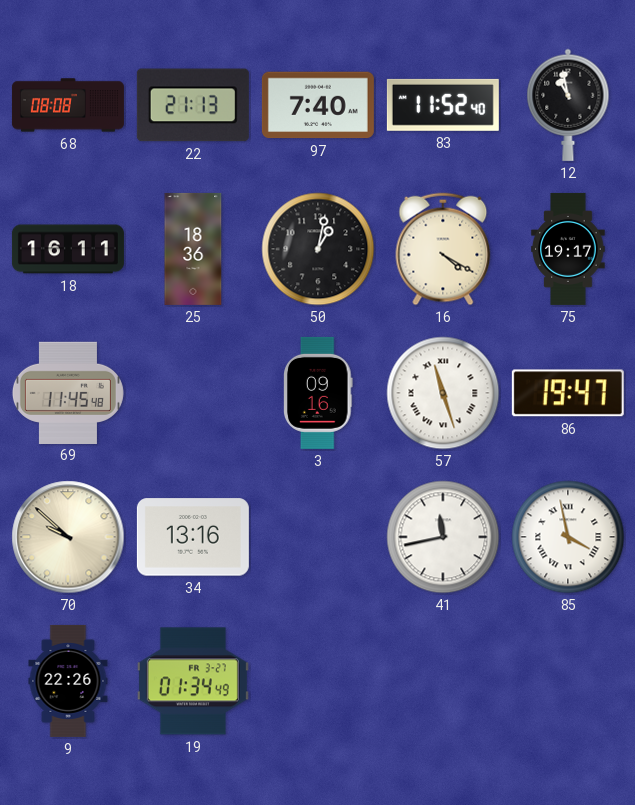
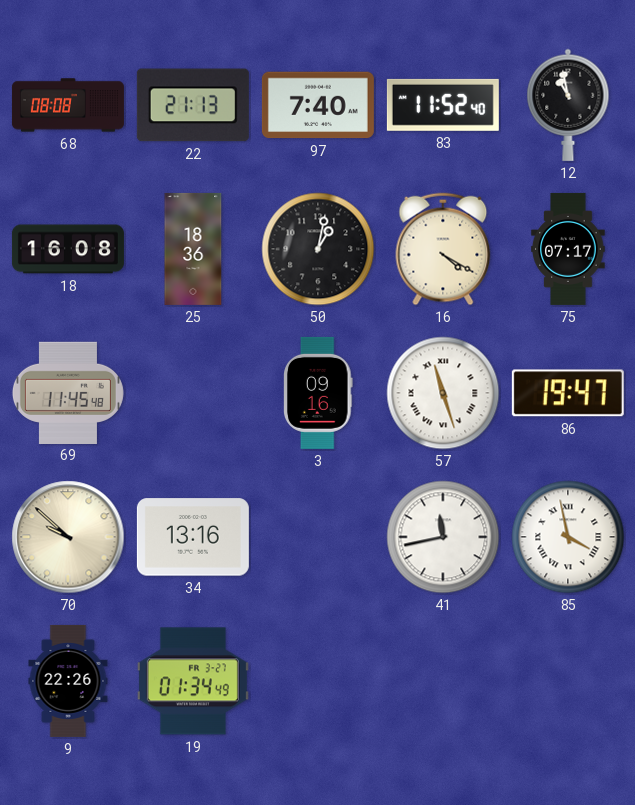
18: 16:11 -> 16:08
75: 19:17 -> 07:17
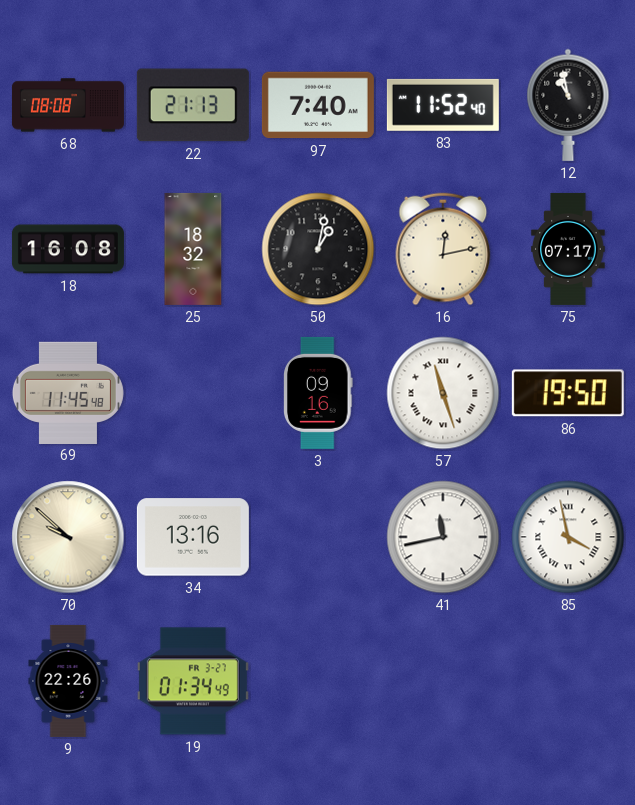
25: 18:36 -> 18:32
16: 4:20 -> 12:13
86: 19:47 -> 19:50
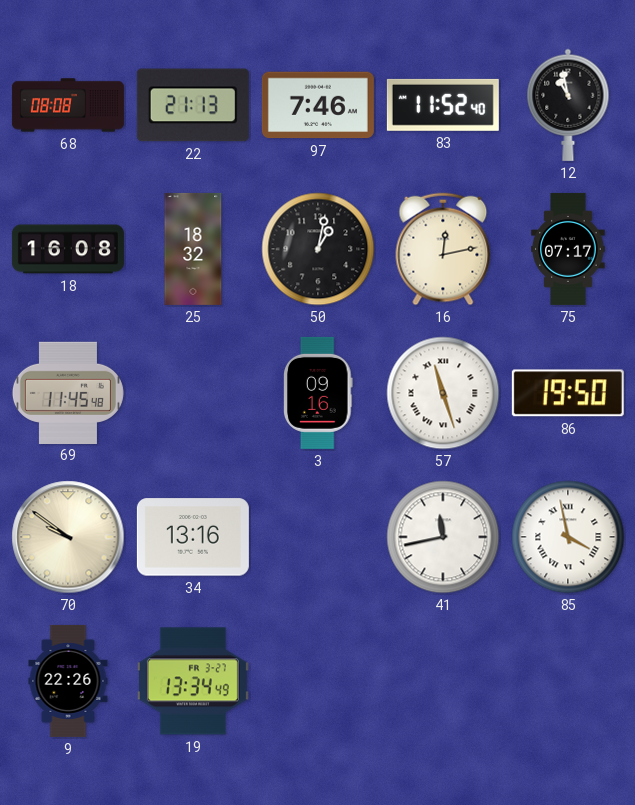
97: 7:40 -> 7:46
70: 9:52 -> 9:51
19: 01:34 -> 13:34
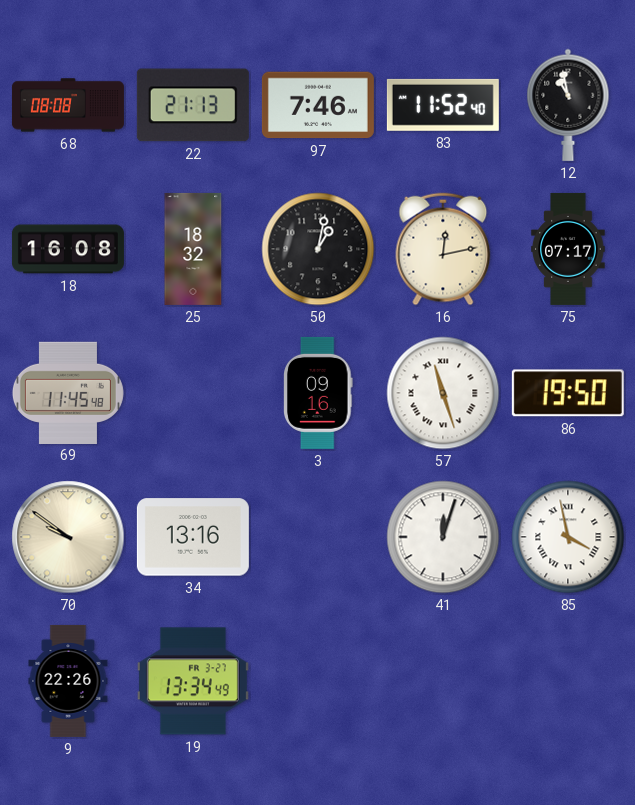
41: 11:43 -> 12:03
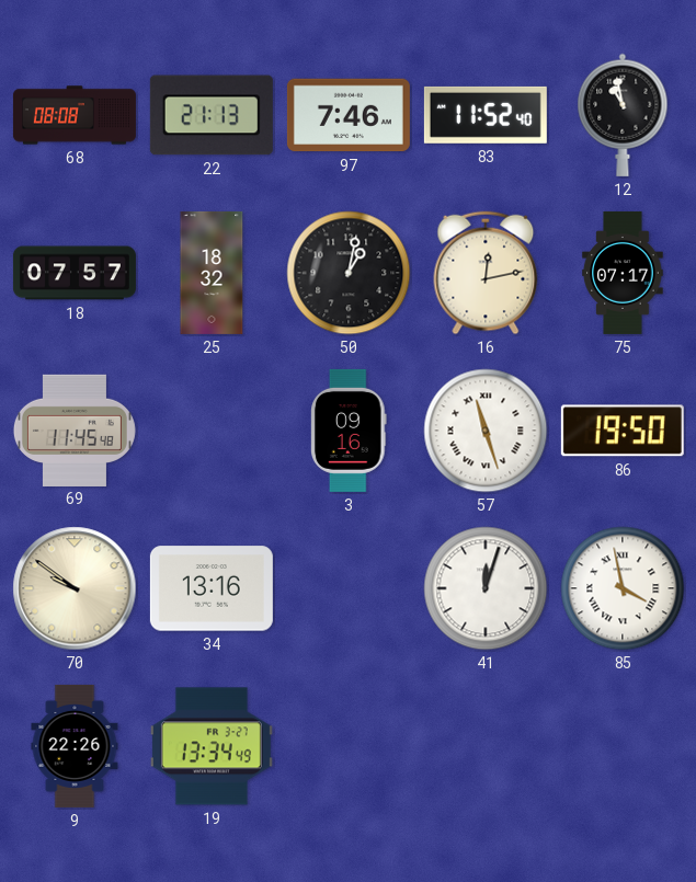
18: 16:08 -> 07:57
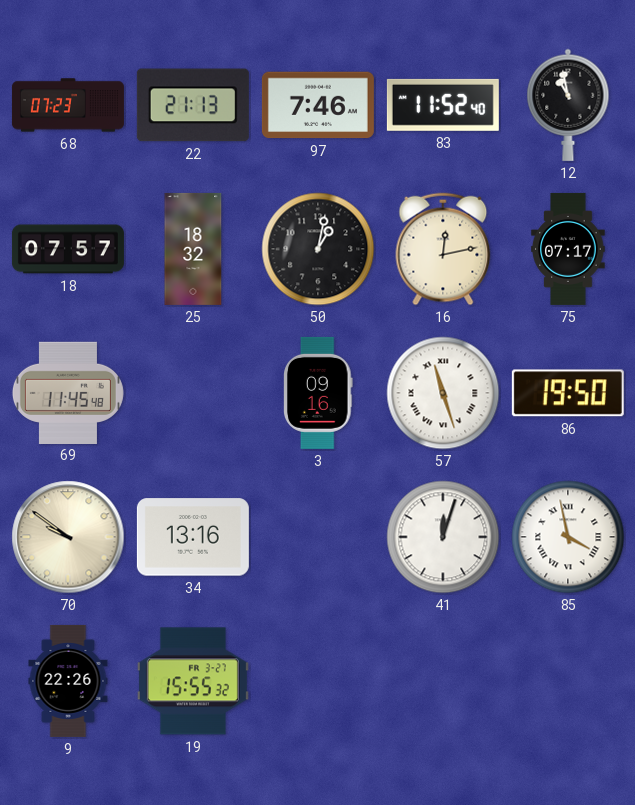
68: 08:08 -> 07:23
19: 13:34 -> 15:55
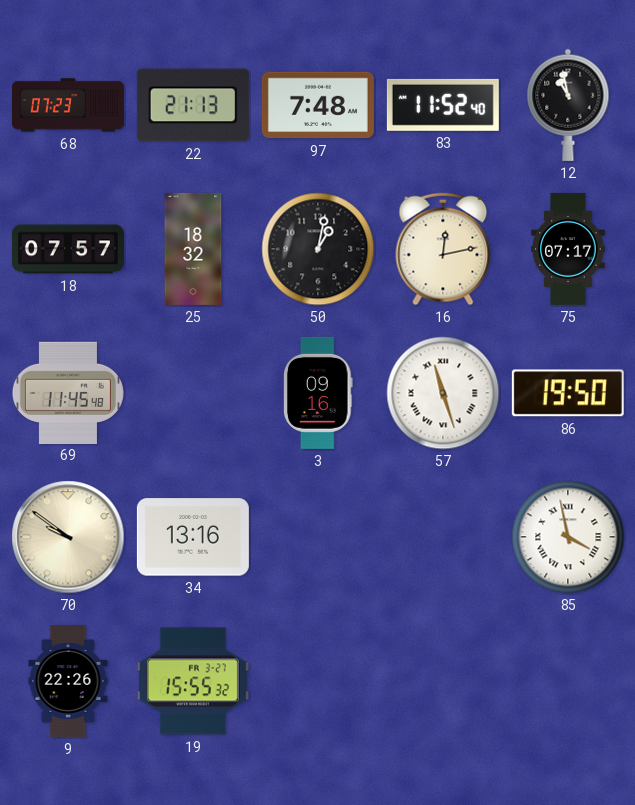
97: 7:46 -> 7:48
41: 12:03 -> none
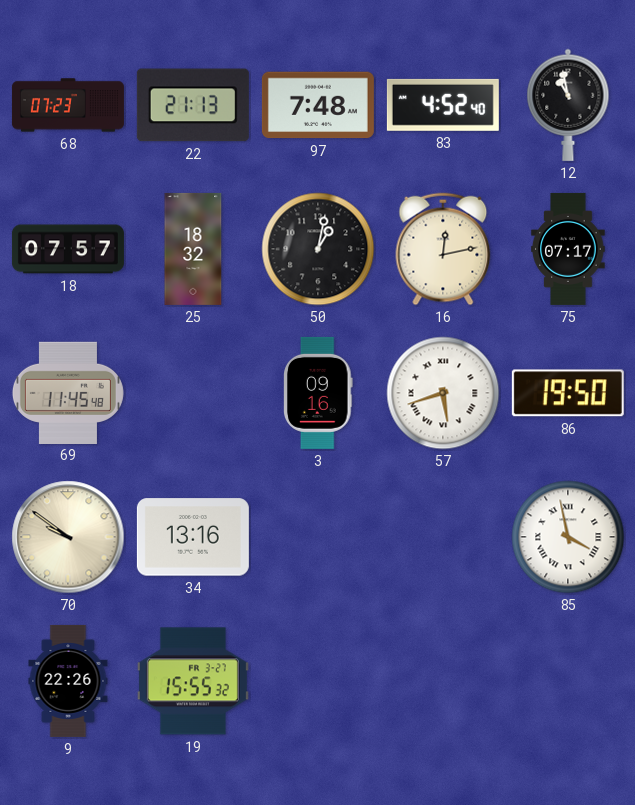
83: 11:52 -> 4:52
57: 11:27 -> 5:42
